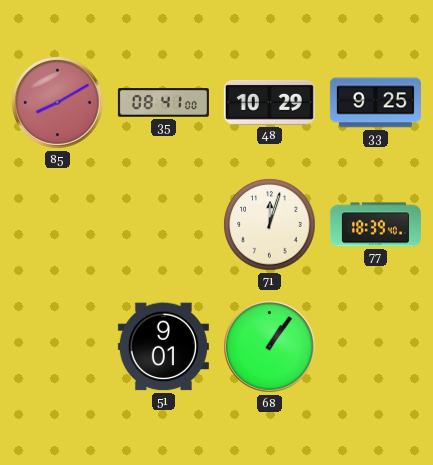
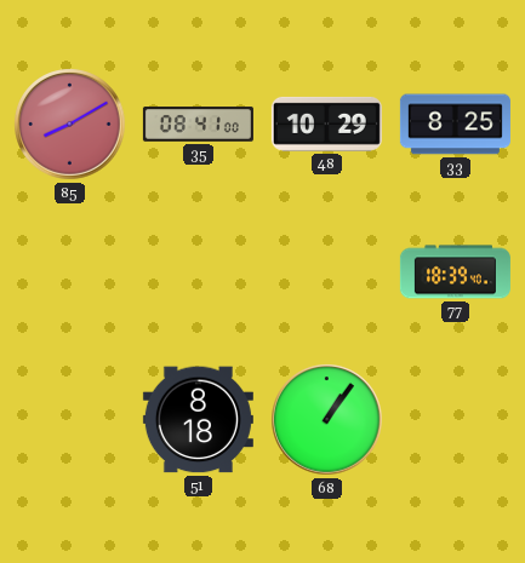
33: 9:25 -> 8:25
71: 12:03 -> none
51: 9:01 -> 8:18
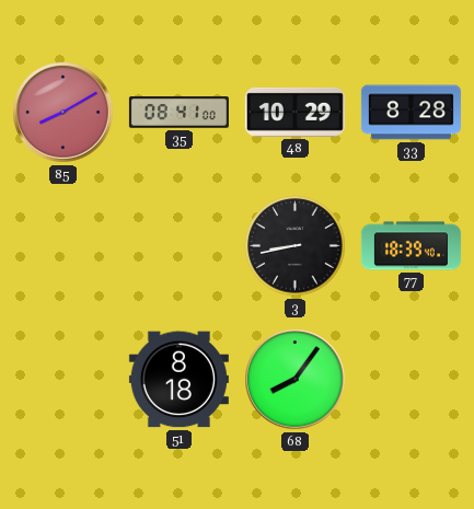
33: 8:25 -> 8:28
3: none -> 8:43
68: 1:06 -> 8:06
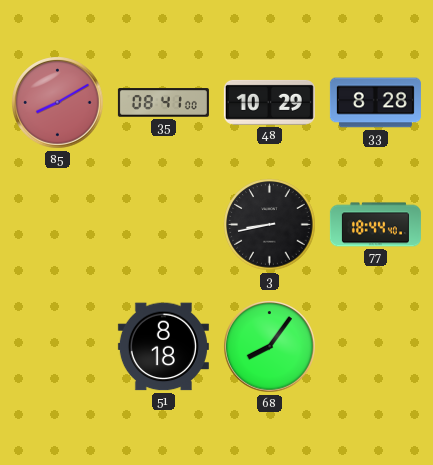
77: 18:39 -> 18:44
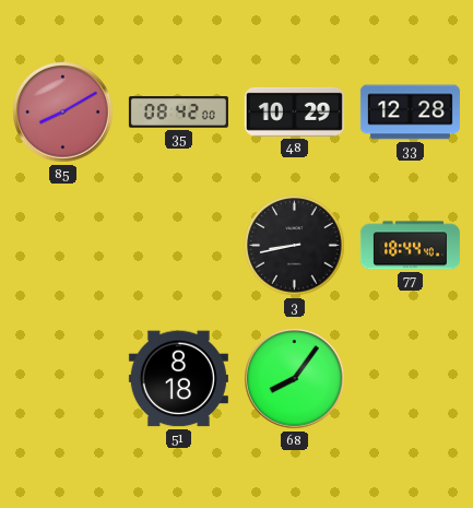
35: 08:41 -> 08:42
33: 8:28 -> 12:28
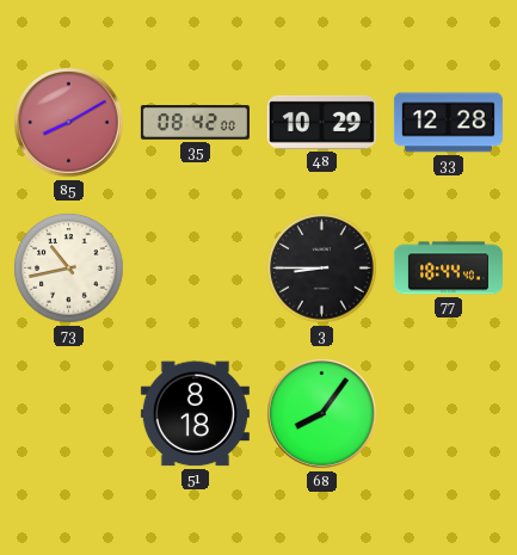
73: none -> 10:43
3: 8:43 -> 8:45
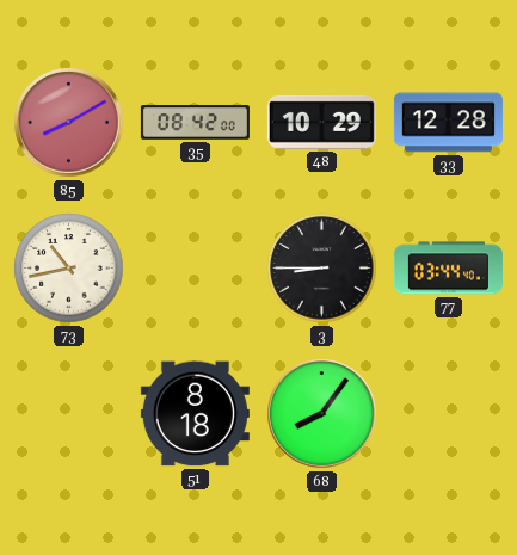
77: 18:44 -> 03:44
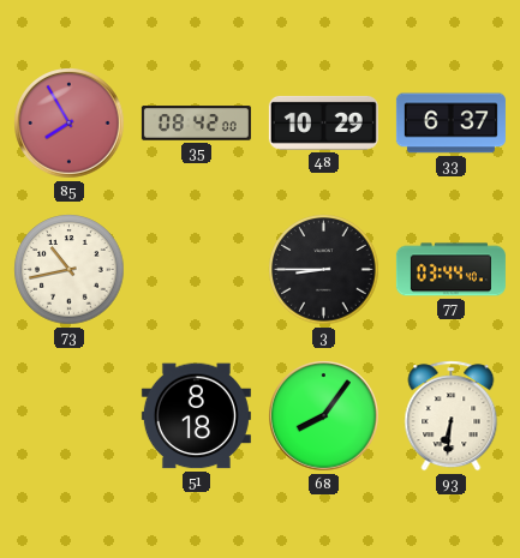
85: 8:10 -> 7:55
33: 12:28 -> 6:37
93: none -> 6:31
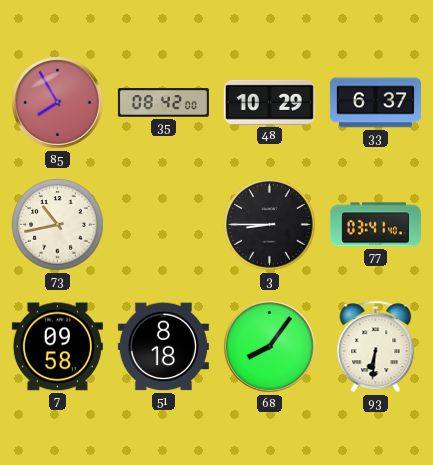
77: 03:44 -> 03:41
7: none -> 09:58
